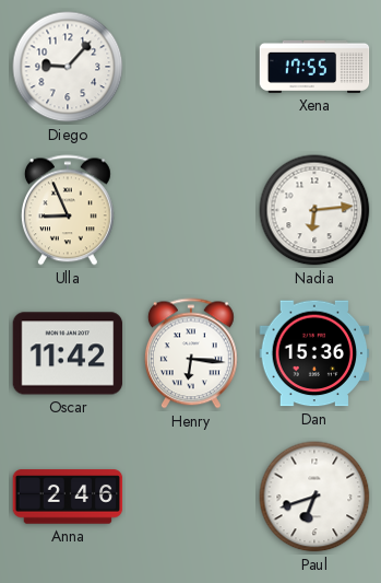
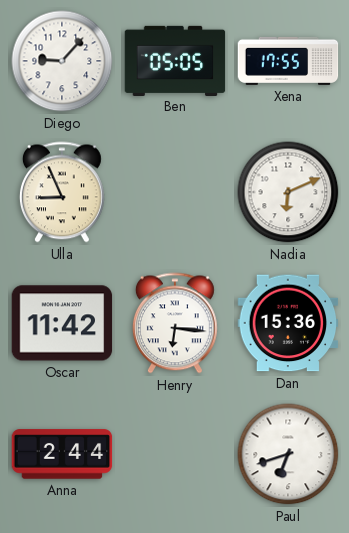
Ben: none -> 05:05
Nadia: 6:14 -> 6:11
Anna: 2:46 -> 2:44
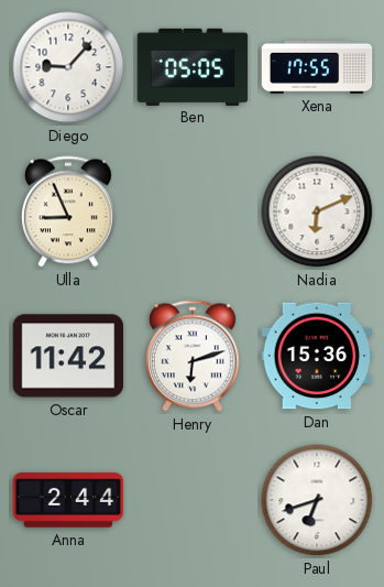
Henry: 6:16 -> 6:12
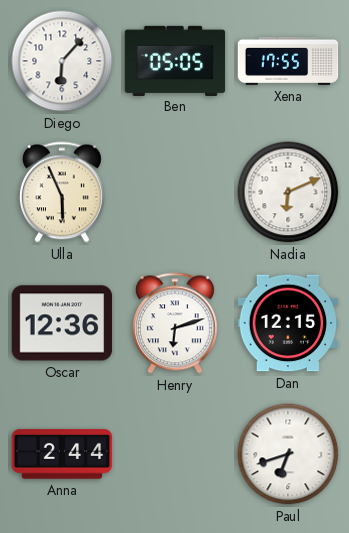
Diego: 9:07 -> 6:07
Ulla: 8:56 -> 5:56
Oscar: 11:42 -> 12:36
Dan: 15:36 -> 12:15
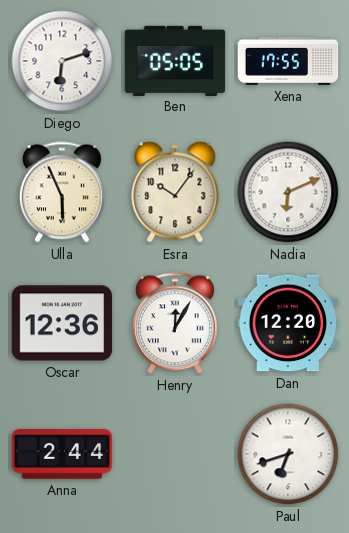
Diego: 6:07 -> 6:12
Esra: none -> 10:06
Henry: 6:12 -> 12:05
Dan: 12:15 -> 12:20
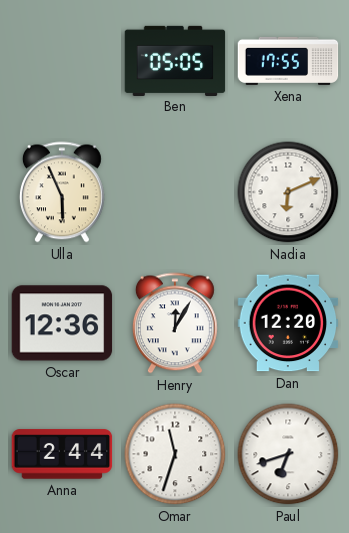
Diego: 6:12 -> none
Esra: 10:06 -> none
Omar: none -> 11:33
